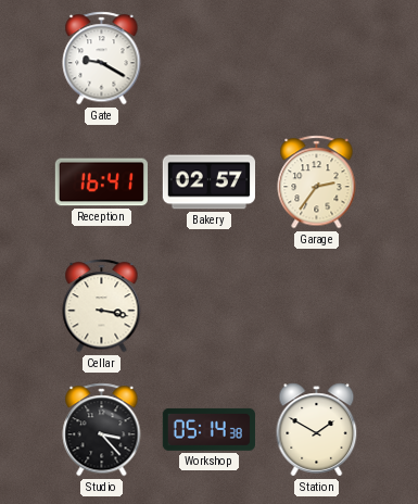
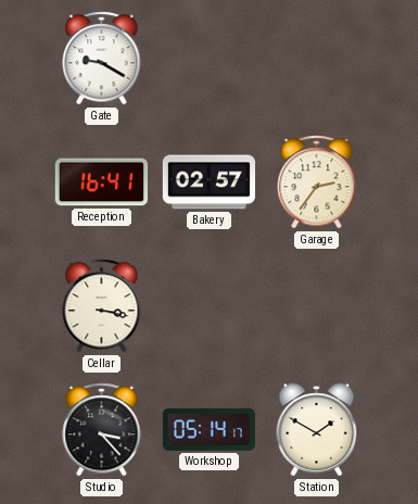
Workshop: 05:14:38 -> 05:14:17
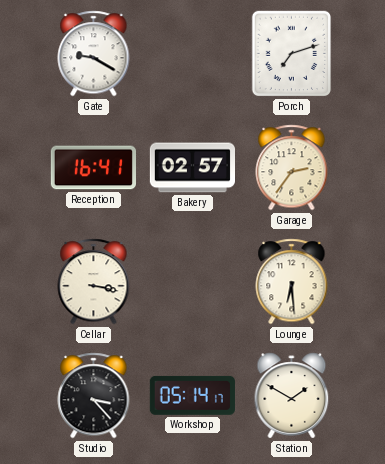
Porch: none -> 7:12
Lounge: none -> 6:29
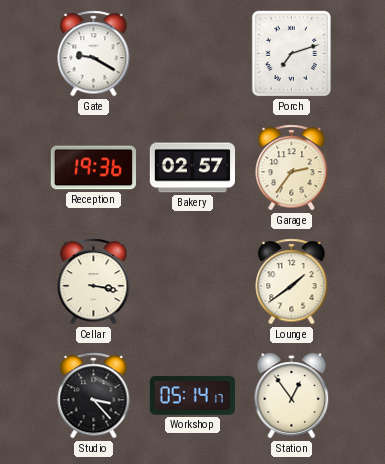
Reception: 16:41 -> 19:36
Lounge: 6:29 -> 1:39
Station: 1:50 -> 12:54
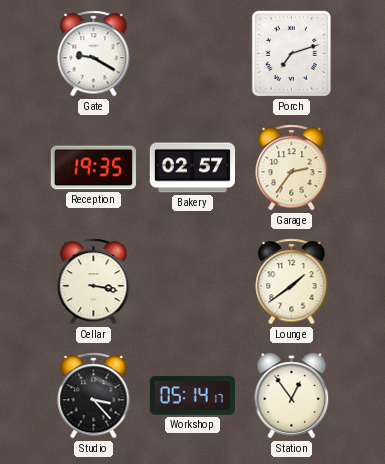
Reception: 19:36 -> 19:35
